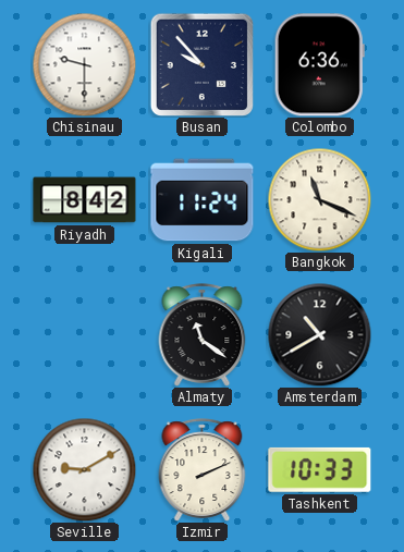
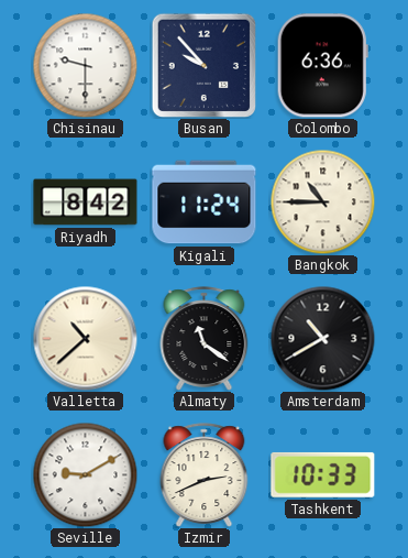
Bangkok: 11:19 -> 10:45
Valletta: none -> 10:38
Izmir: 2:11 -> 2:41
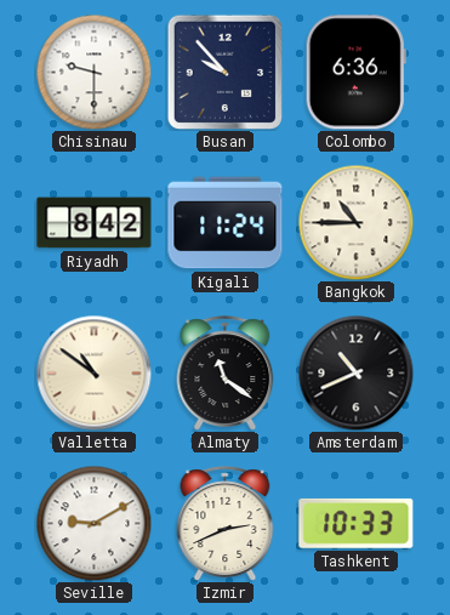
Valletta: 10:38 -> 10:51
Amsterdam: 10:40 -> 10:41
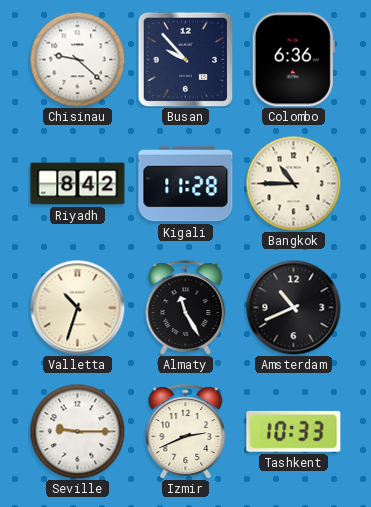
Chisinau: 9:30 -> 9:22
Kigali: 11:24 -> 11:28
Valletta: 10:51 -> 10:33
Almaty: 11:21 -> 11:25
Seville: 9:10 -> 9:15
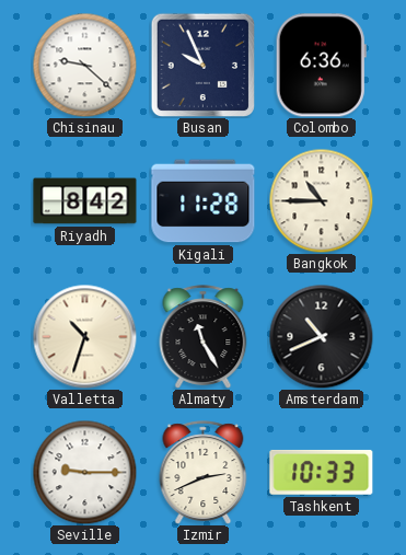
Busan: 9:53 -> 9:56
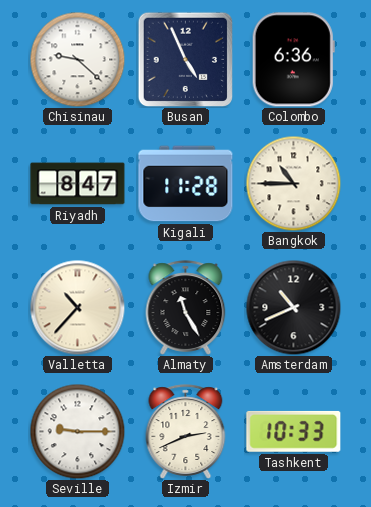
Busan: 9:56 -> 4:56
Riyadh: 8:42 -> 8:47
Valletta: 10:33 -> 10:37
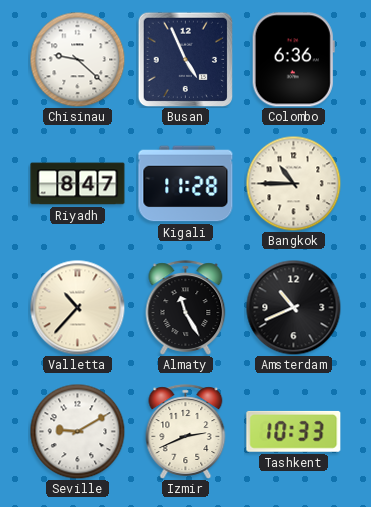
Seville: 9:15 -> 9:10
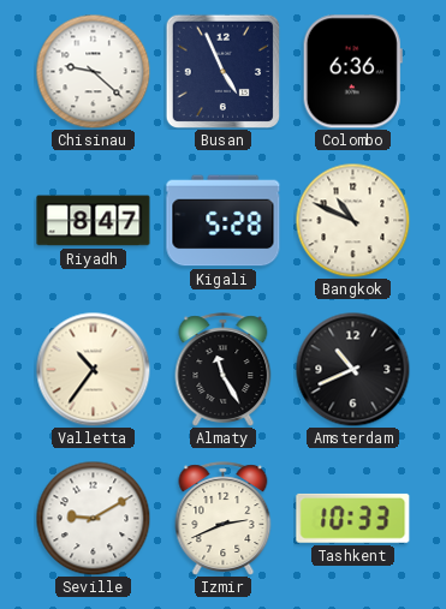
Kigali: 11:28 -> 5:28
Bangkok: 10:45 -> 10:49
Valletta: 10:37 -> 10:36
